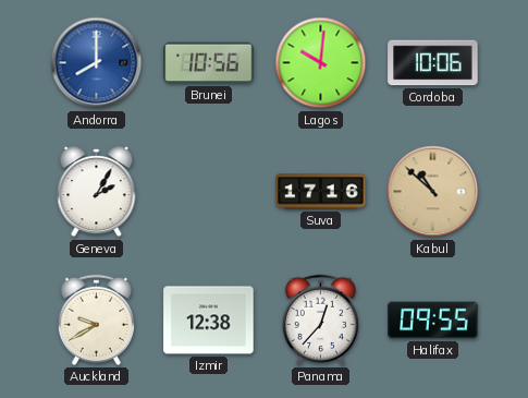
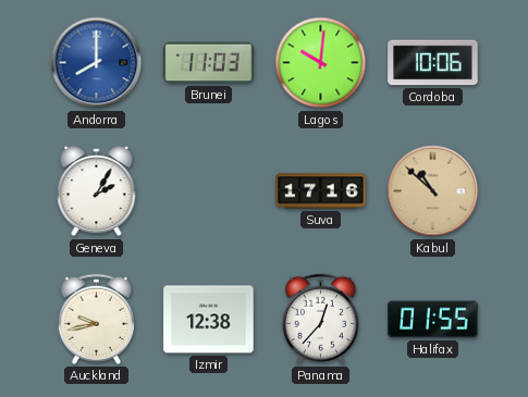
Brunei: 10:56 -> 11:03
Auckland: 9:40 -> 9:43
Halifax: 09:55 -> 01:55
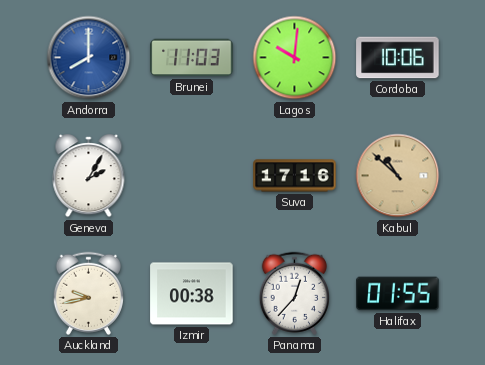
Izmir: 12:38 -> 00:38
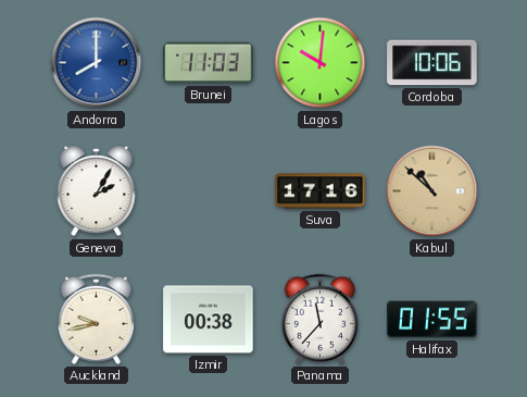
Panama: 12:37 -> 11:37
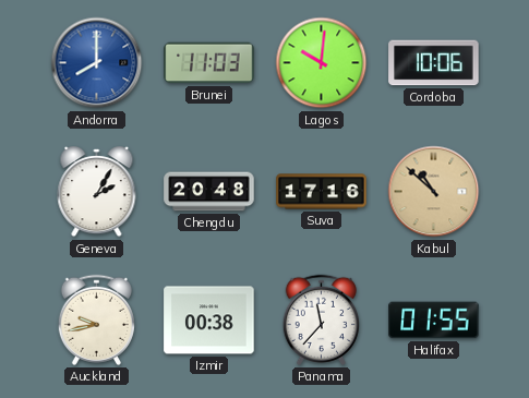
Chengdu: none -> 20:48
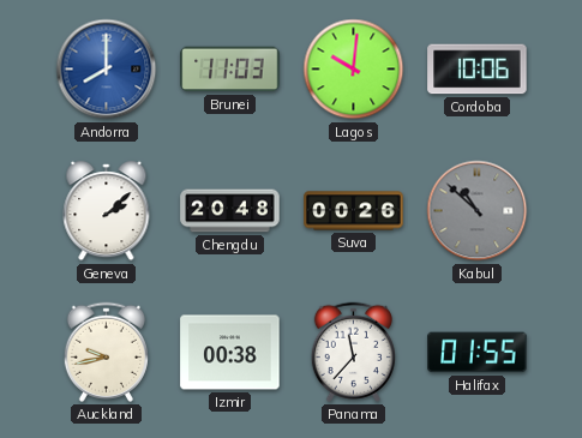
Geneva: 2:05 -> 2:08
Suva: 17:16 -> 00:26
Kabul dial: champagne -> grey
